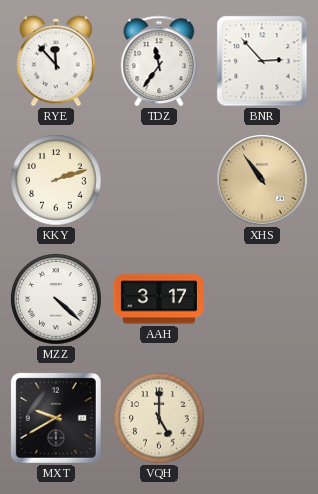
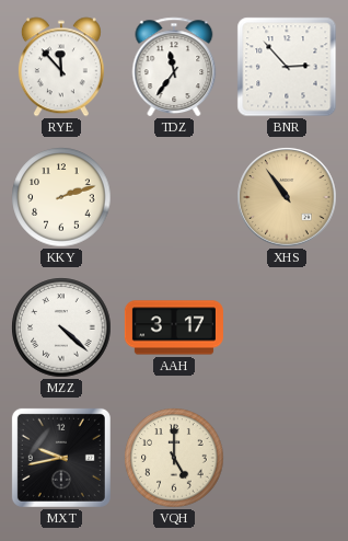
MXT: 9:40 -> 9:43
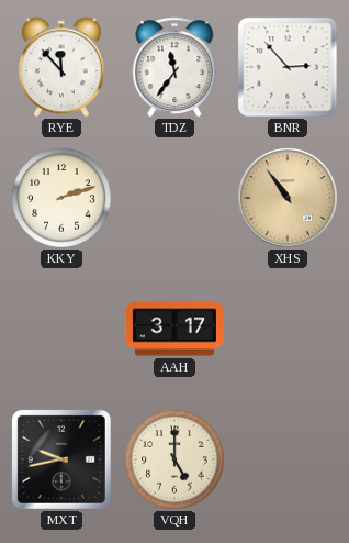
MZZ: 4:22 -> none
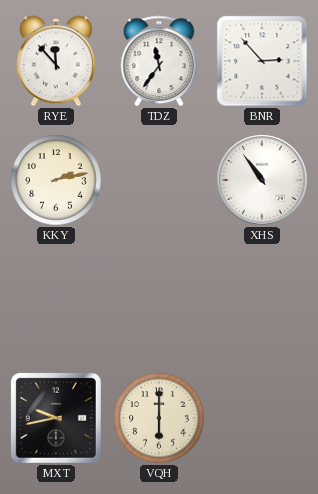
KKY: 2:12 -> 2:13
XHS dial: champagne -> white
AAH: 3:17 -> none
VQH: 5:00 -> 6:00
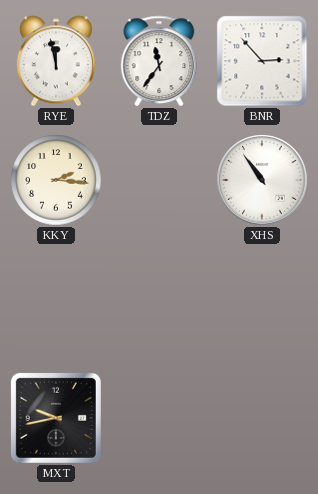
RYE: 11:53 -> 11:58
KKY: 2:13 -> 2:16
VQH: 6:00 -> none
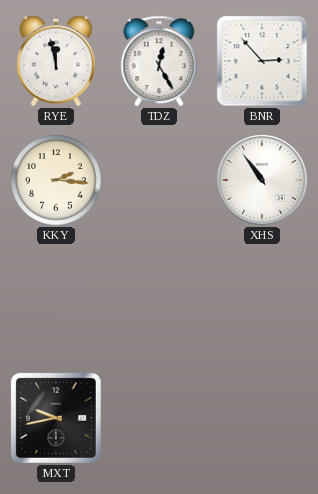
TDZ: 11:36 -> 12:25
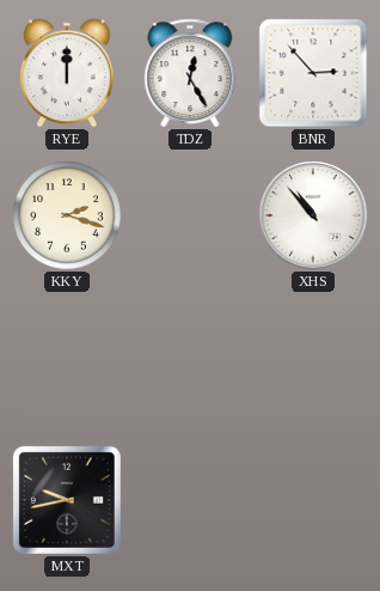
RYE: 11:58 -> 12:00
KKY: 2:16 -> 2:18
XHS: 10:54 -> 10:53
